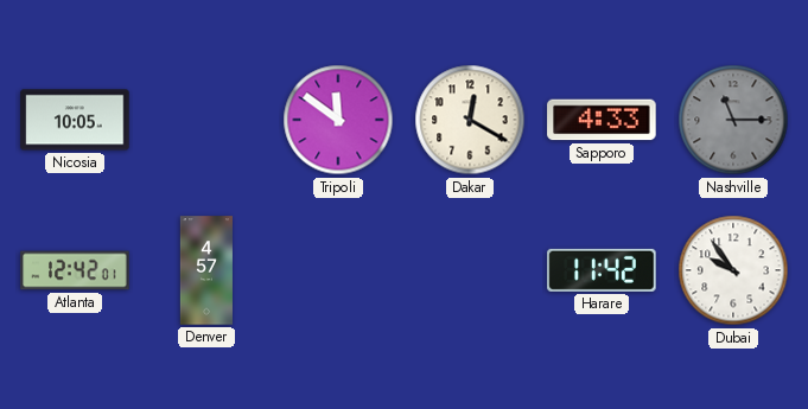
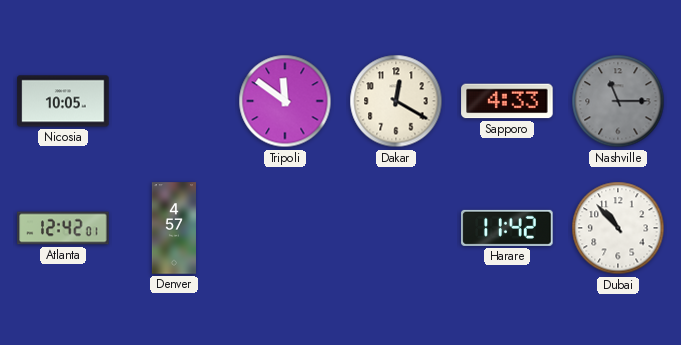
Dubai: 9:54 -> 10:53
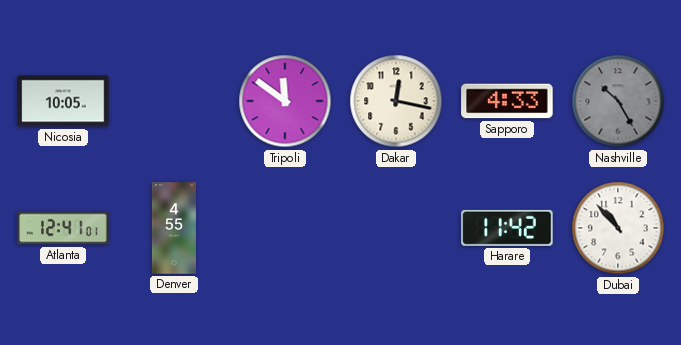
Dakar: 12:20 -> 12:17
Nashville: 11:15 -> 10:25
Atlanta: 12:42 -> 12:41
Denver: 4:57 -> 4:55
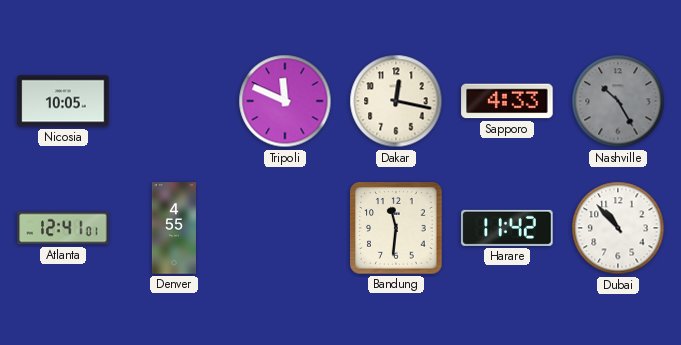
Tripoli: 11:51 -> 11:49
Bandung: none -> 11:31
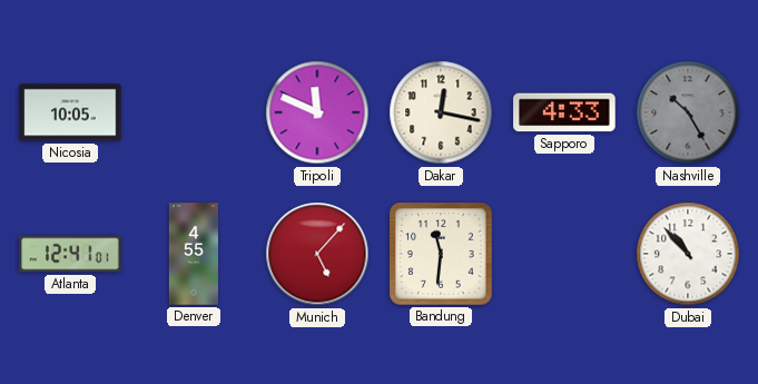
Munich: none -> 5:07
Harare: 11:42 -> none
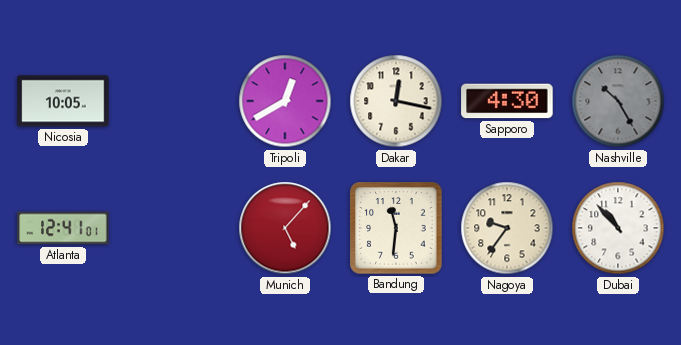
Tripoli: 11:49 -> 12:40
Sapporo: 4:33 -> 4:30
Denver: 4:55 -> none
Nagoya: none -> 9:36
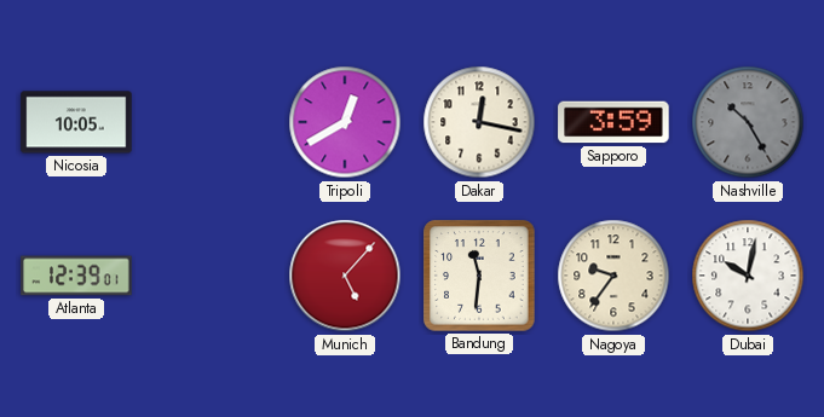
Sapporo: 4:30 -> 3:59
Atlanta: 12:41 -> 12:39
Dubai: 10:53 -> 10:02
